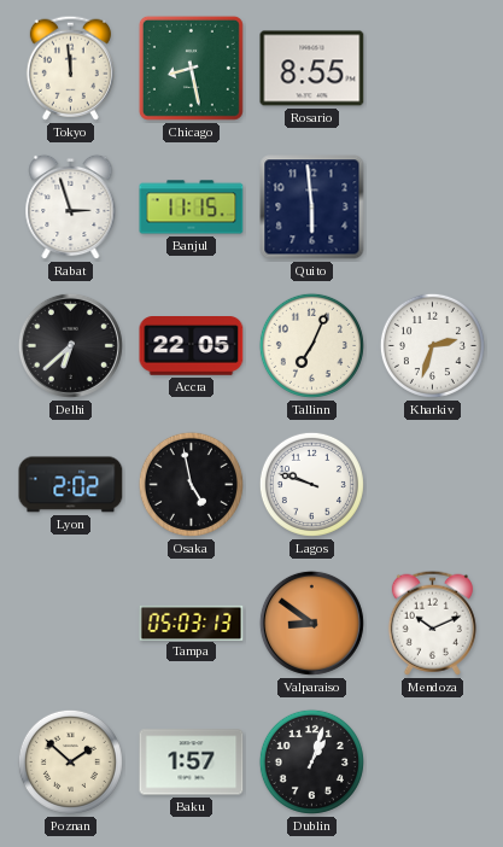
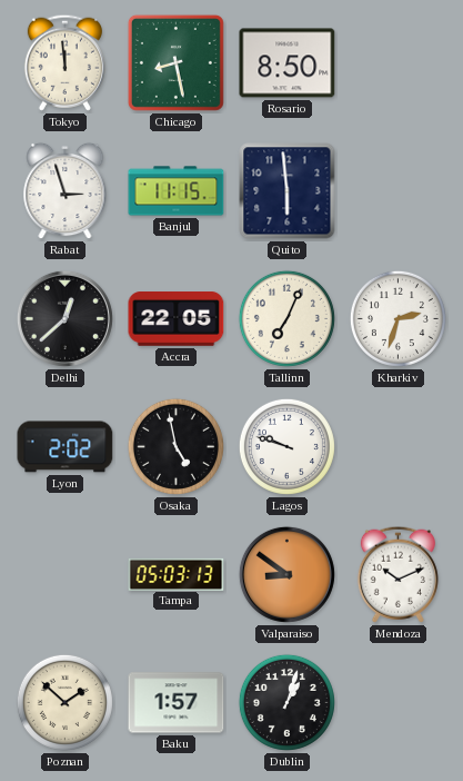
Rosario: 8:55 -> 8:50
Delhi: 6:38 -> 12:38
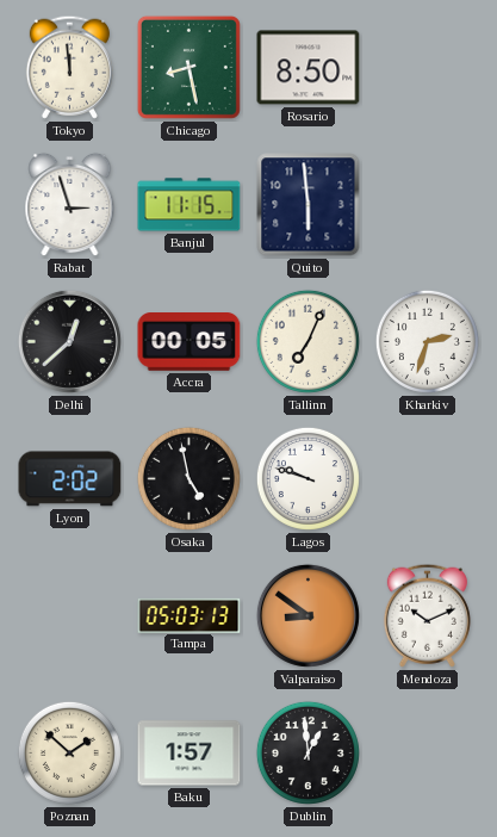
Accra: 22:05 -> 00:05
Dublin: 1:03 -> 12:59
